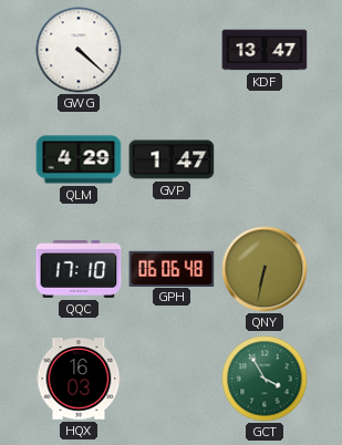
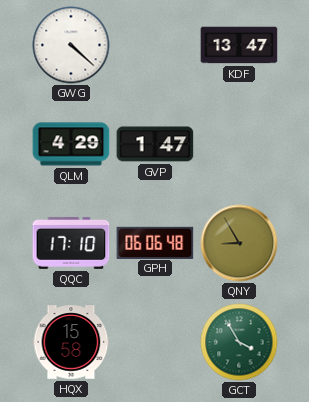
QNY: 6:32 -> 8:55
HQX: 16:03 -> 15:58
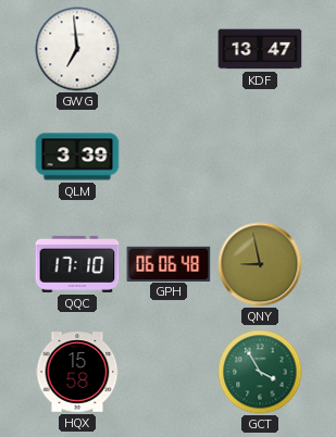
GWG: 4:22 -> 6:59
QLM: 4:29 -> 3:39
GVP: 1:47 -> none
QNY: 8:55 -> 8:58
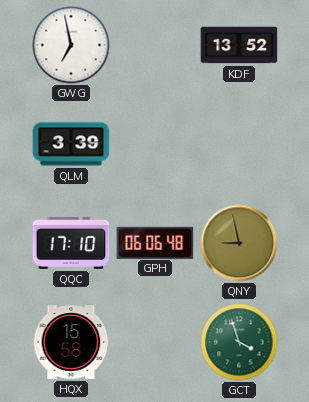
GWG: 6:59 -> 6:58
KDF: 13:47 -> 13:52
GCT: 3:55 -> 3:57
